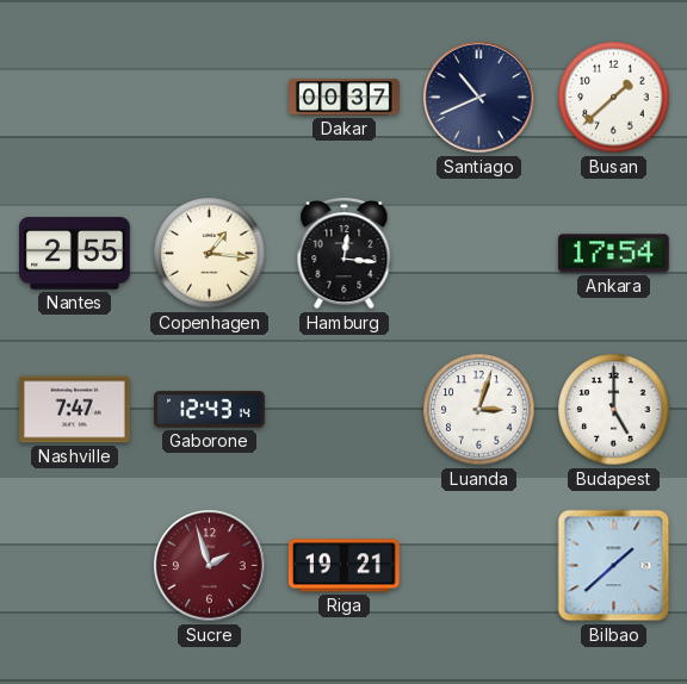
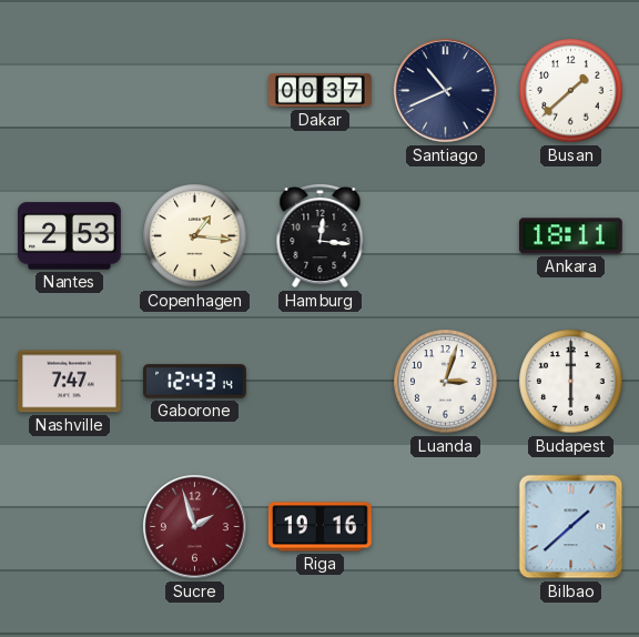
Nantes: 2:55 -> 2:53
Ankara: 17:54 -> 18:11
Budapest: 5:00 -> 6:00
Riga: 19:21 -> 19:16
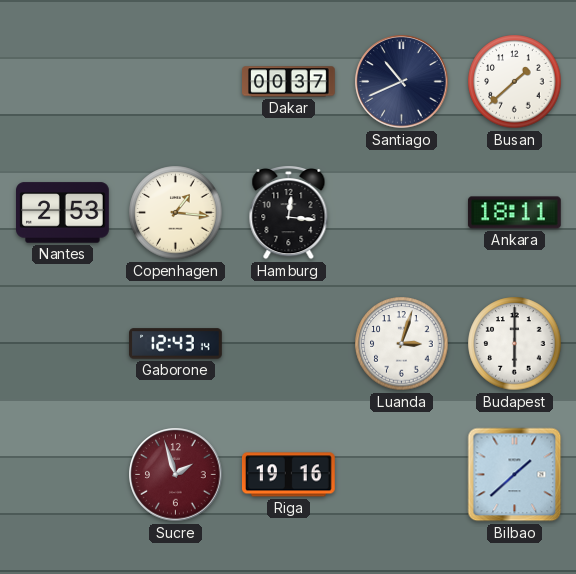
Nashville: 7:47 -> none
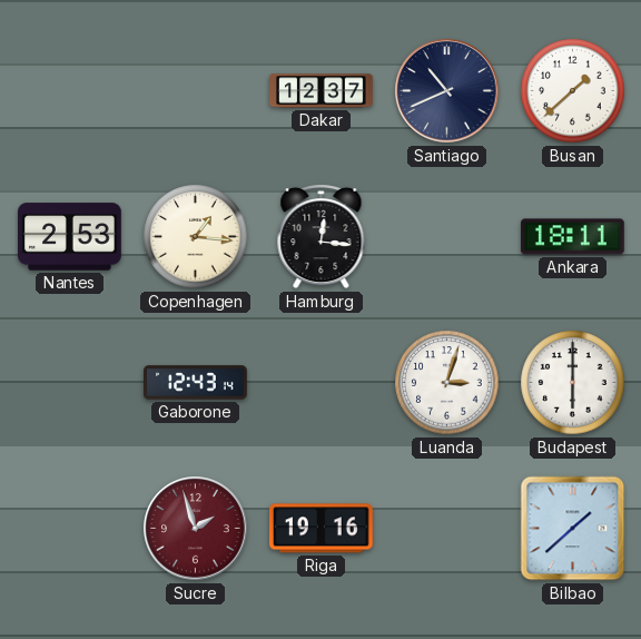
Dakar: 00:37 -> 12:37
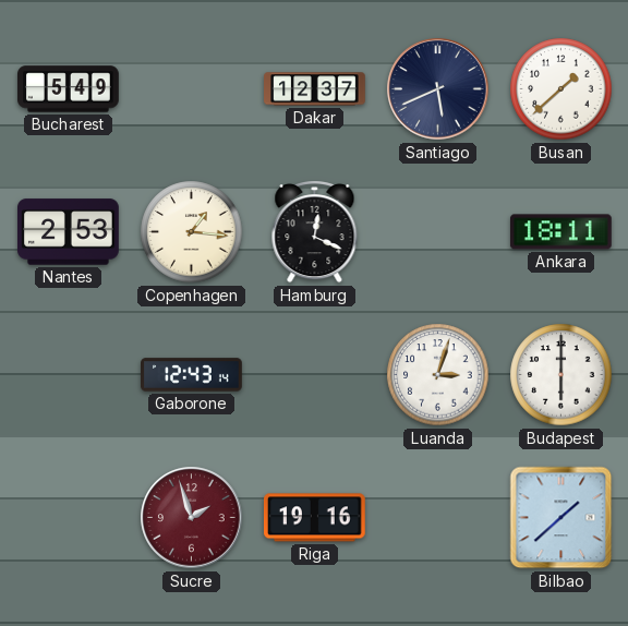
Bucharest: none -> 5:49
Santiago: 10:41 -> 5:41
Hamburg: 12:16 -> 12:19
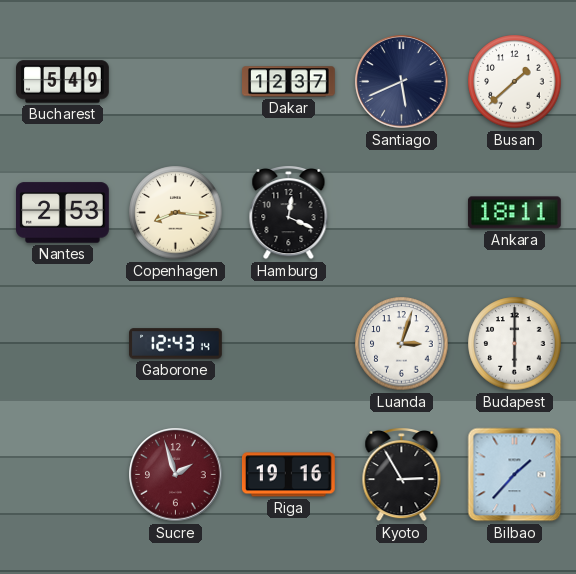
Copenhagen: 1:16 -> 8:16
Kyoto: none -> 2:55
Bilbao: 1:38 -> 1:37
